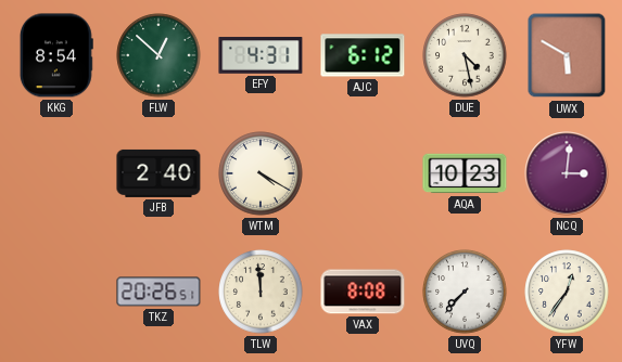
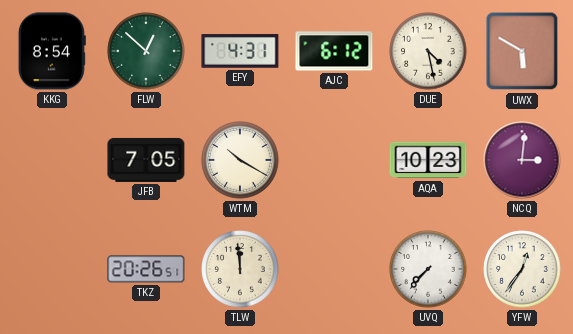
JFB: 2:40 -> 7:05
WTM: 4:20 -> 10:20
VAX: 8:08 -> none
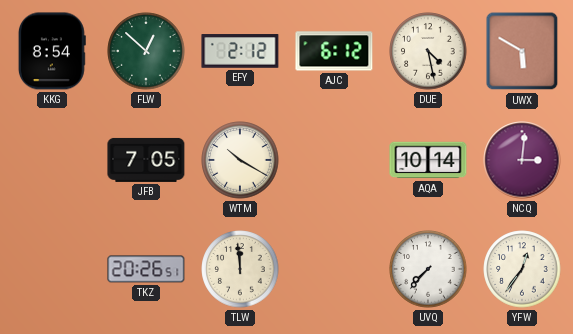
EFY: 4:31 -> 2:12
AQA: 10:23 -> 10:14
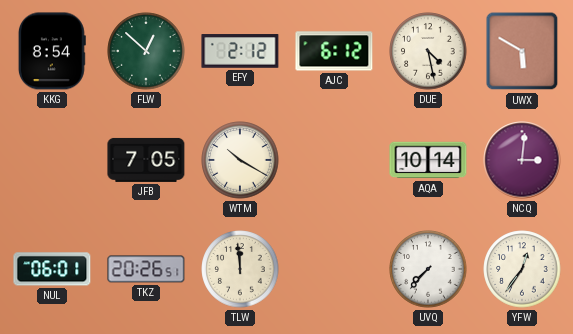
NUL: none -> 06:01
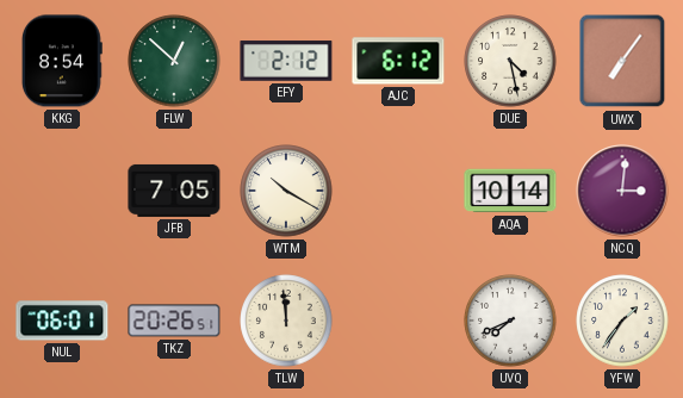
UWX: 5:50 -> 7:06
UVQ: 7:37 -> 7:41
YFW: 12:36 -> 1:36
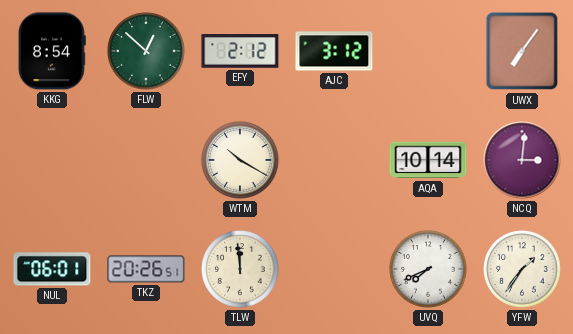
AJC: 6:12 -> 3:12
DUE: 4:28 -> none
JFB: 7:05 -> none
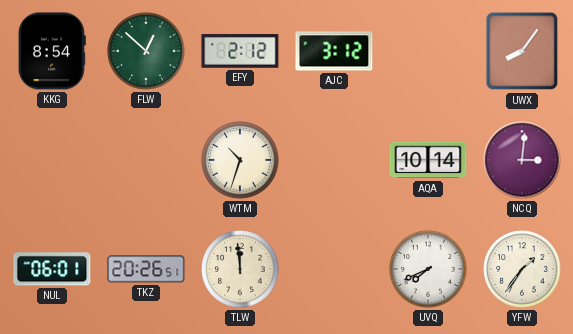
UWX: 7:06 -> 8:06
WTM: 10:20 -> 10:33
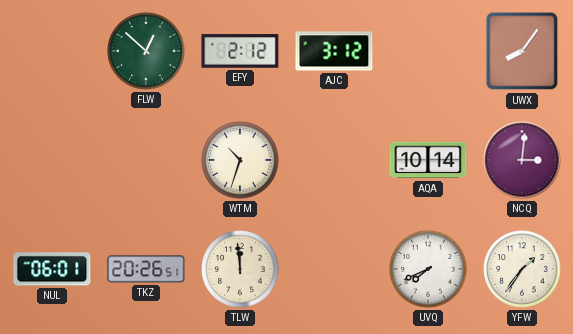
KKG: 8:54 -> none
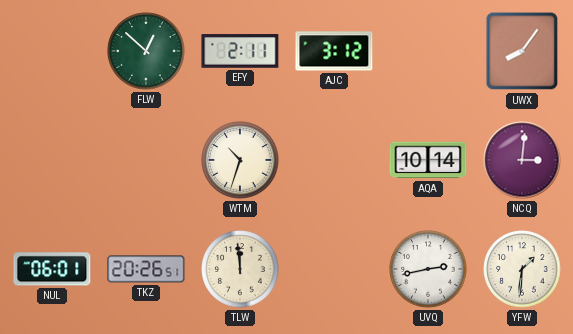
EFY: 2:12 -> 2:11
UVQ: 7:41 -> 2:43
YFW: 1:36 -> 1:31
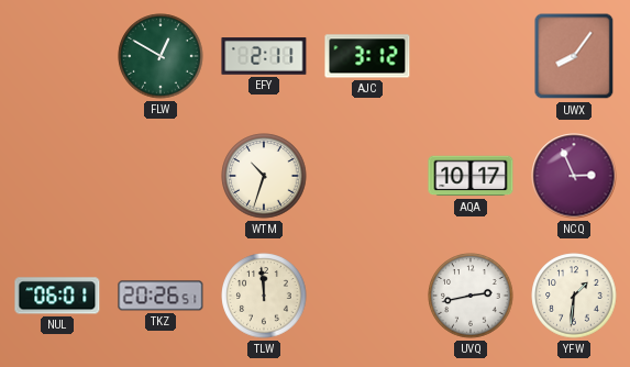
FLW: 12:52 -> 12:50
AQA: 10:14 -> 10:17
NCQ: 3:01 -> 2:56
